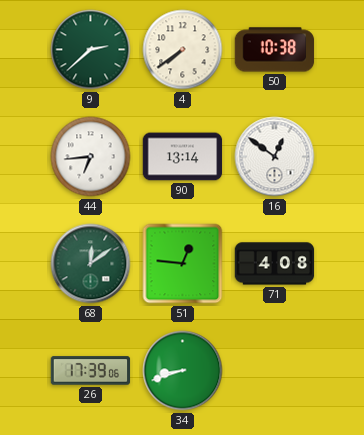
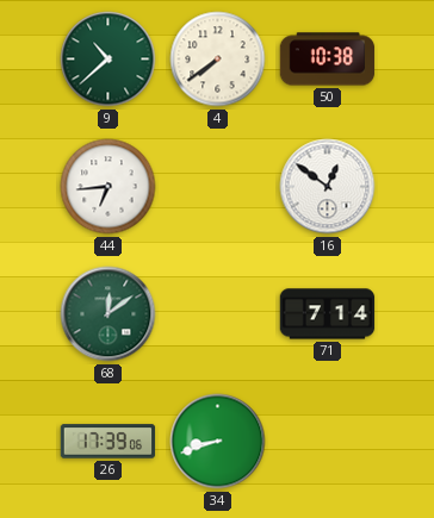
9: 2:38 -> 10:38
90: 13:14 -> none
51: 12:46 -> none
71: 4:08 -> 7:14
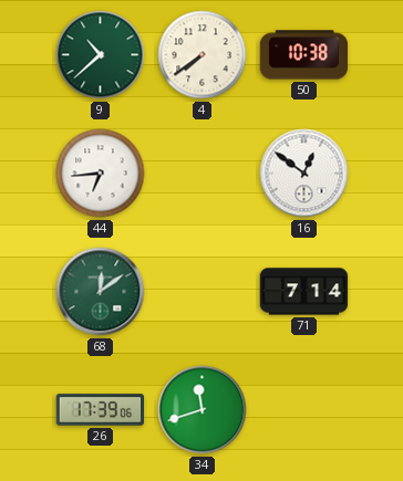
34: 8:42 -> 11:42
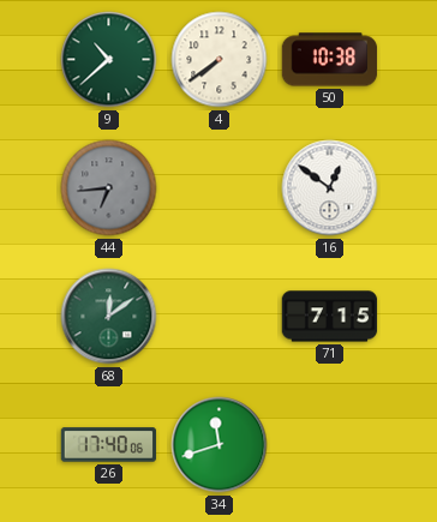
44 dial: white -> grey
71: 7:14 -> 7:15
26: 17:39 -> 17:40
